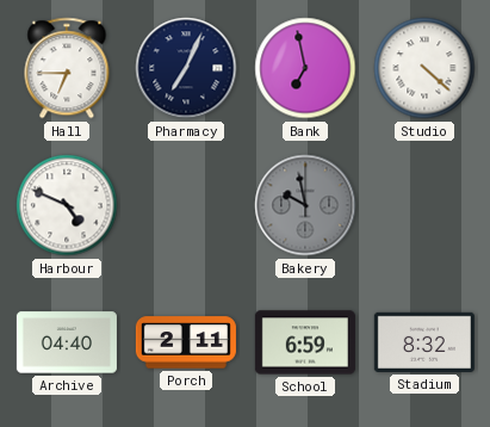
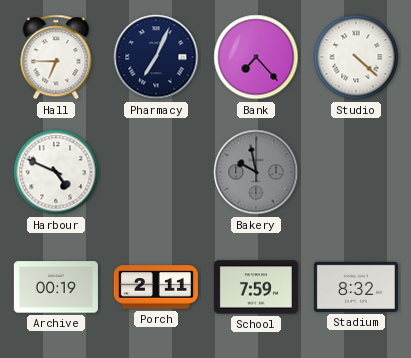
Bank: 6:58 -> 7:23
Archive: 04:40 -> 00:19
School: 6:59 -> 7:59
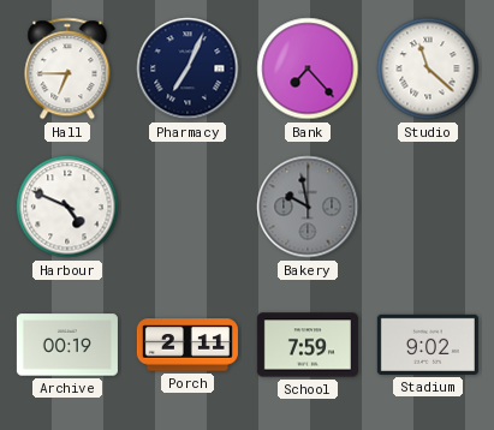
Studio: 4:22 -> 11:22
Stadium: 8:32 -> 9:02
